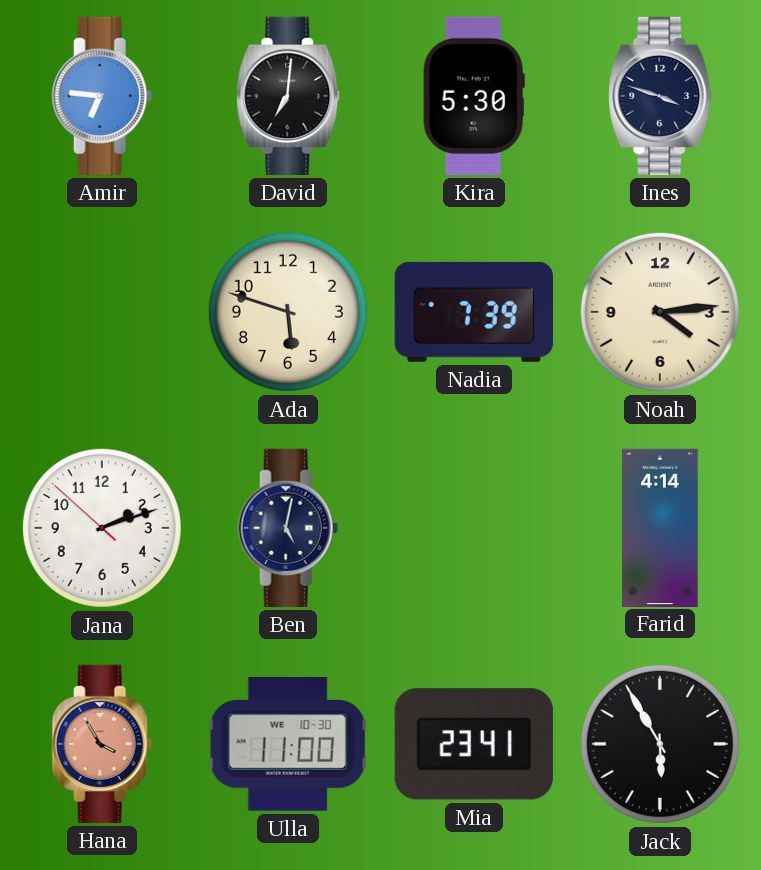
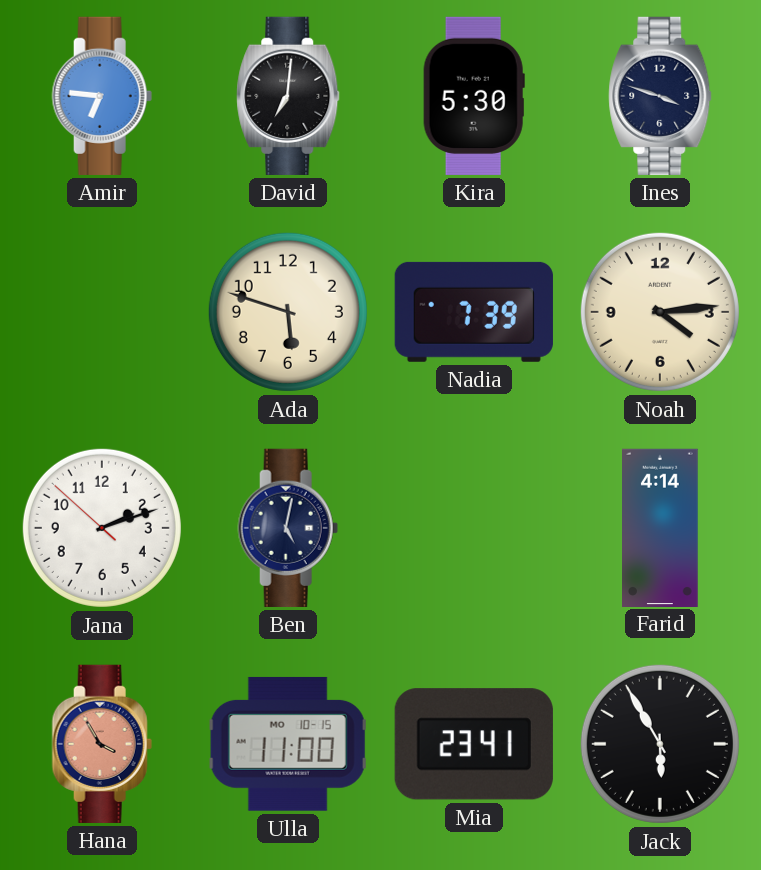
Ulla date: WE 10-30 -> MO 10-15
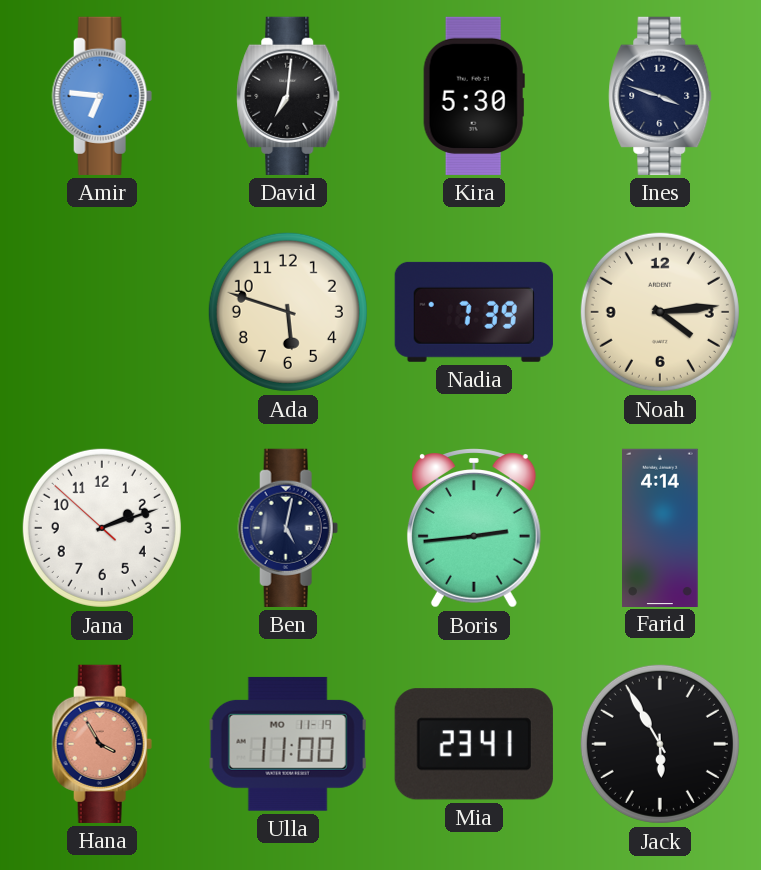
Boris: none -> 2:44
Ulla date: MO 10-15 -> MO 11-19
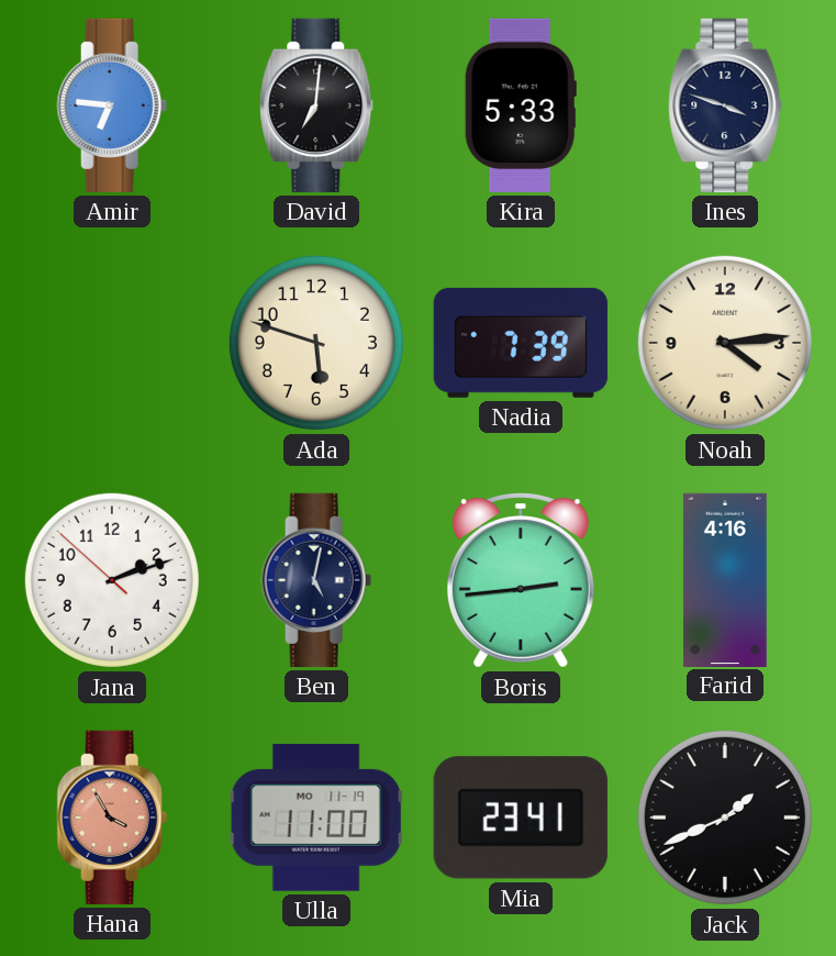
Kira: 5:30 -> 5:33
Farid: 4:14 -> 4:16
Jack: 5:55 -> 1:41
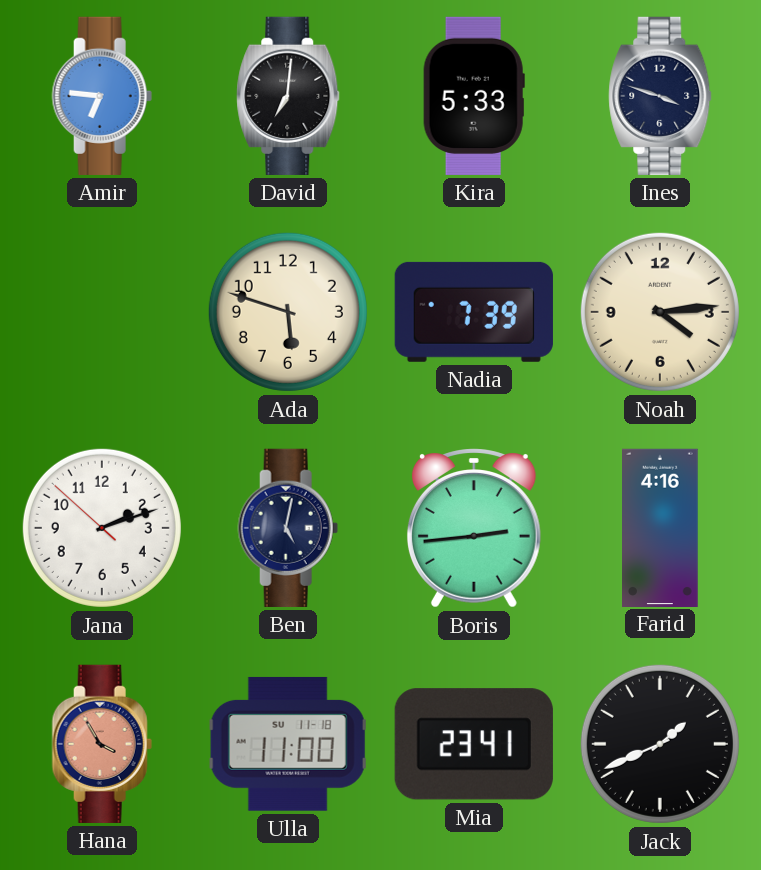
Ulla date: MO 11-19 -> SU 11-18
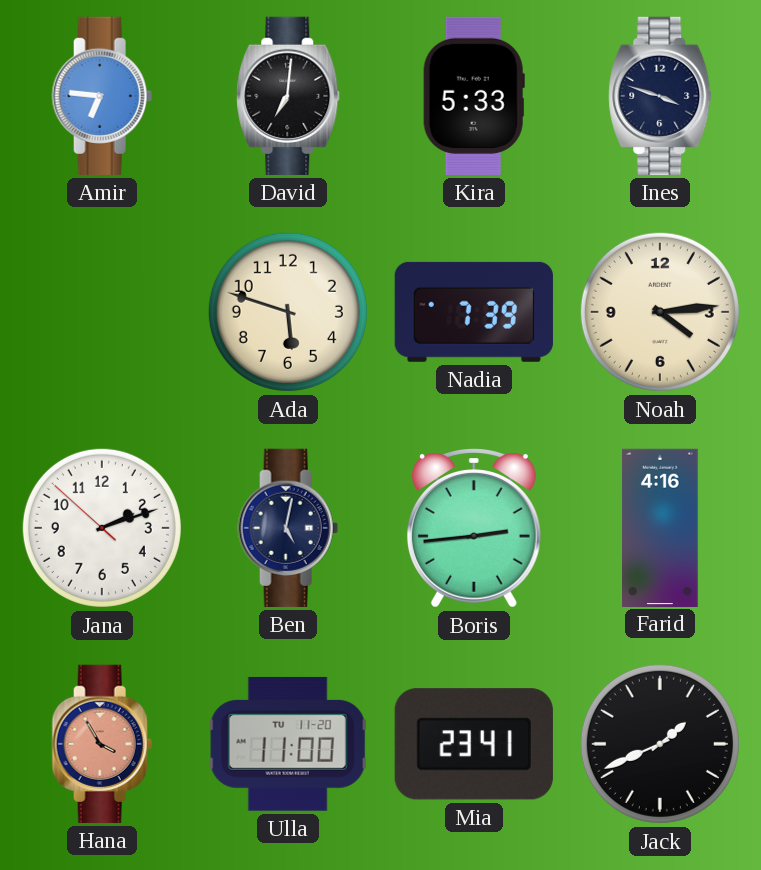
Ulla date: SU 11-18 -> TU 11-20
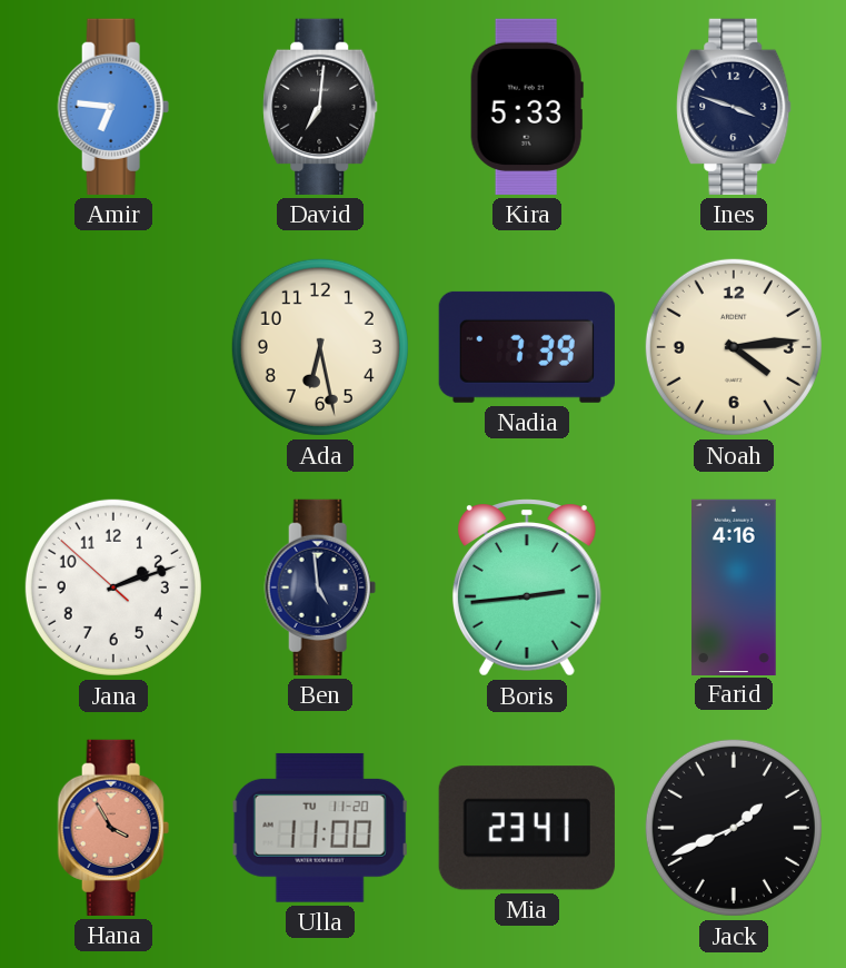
Ada: 5:48 -> 6:28
Ben: 5:02 -> 4:59
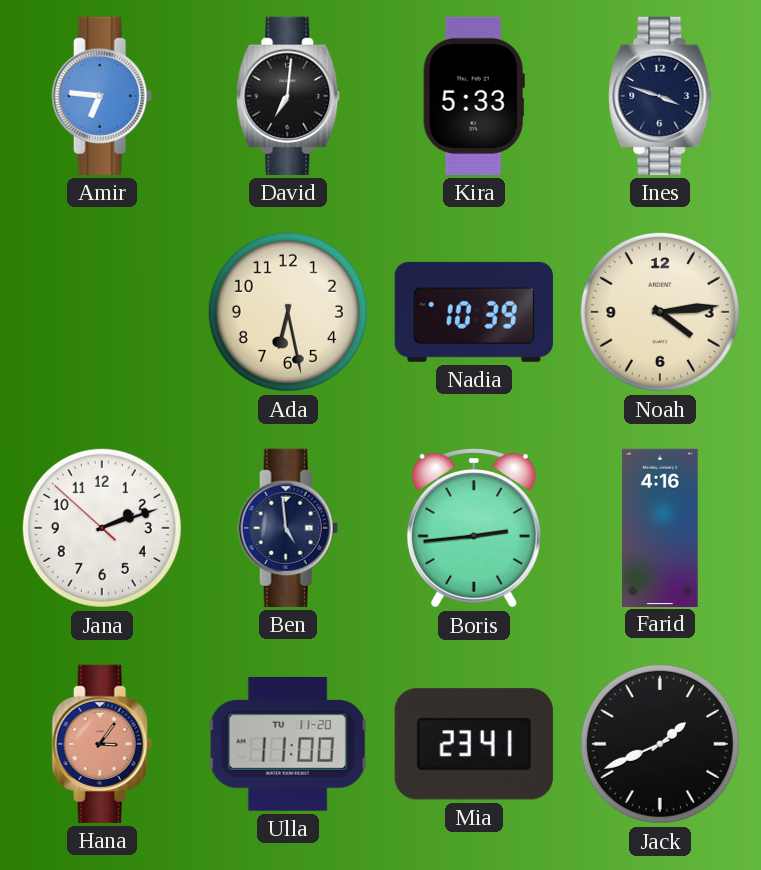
Nadia: 7:39 -> 10:39
Hana: 3:55 -> 3:06
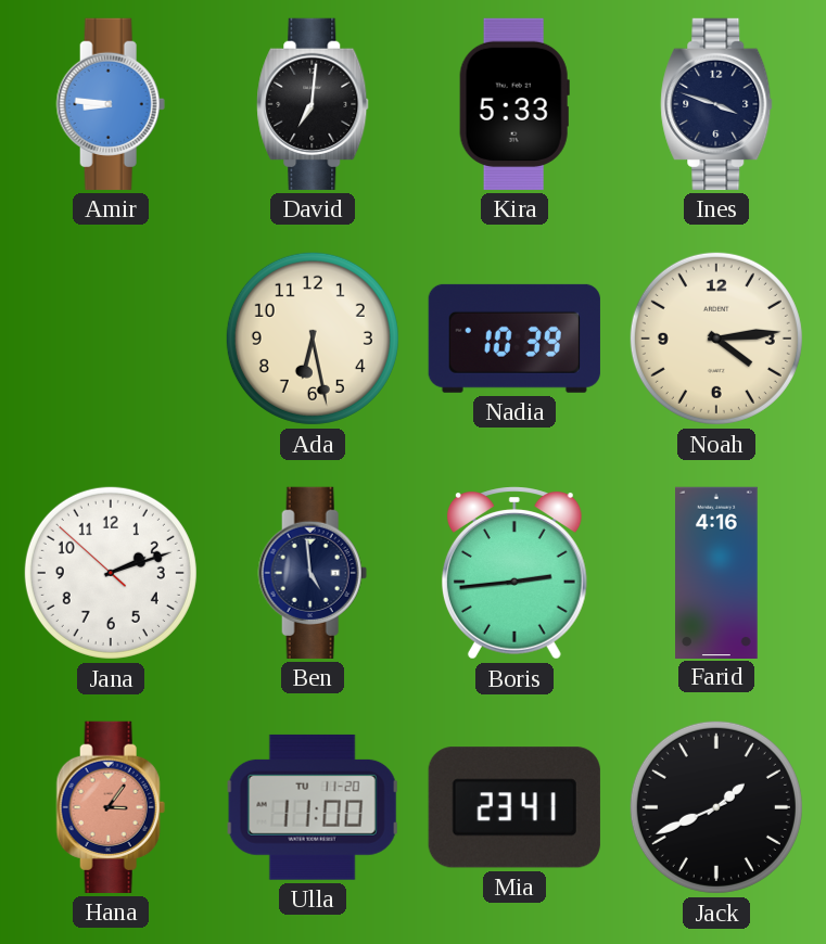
Amir: 6:46 -> 8:46
